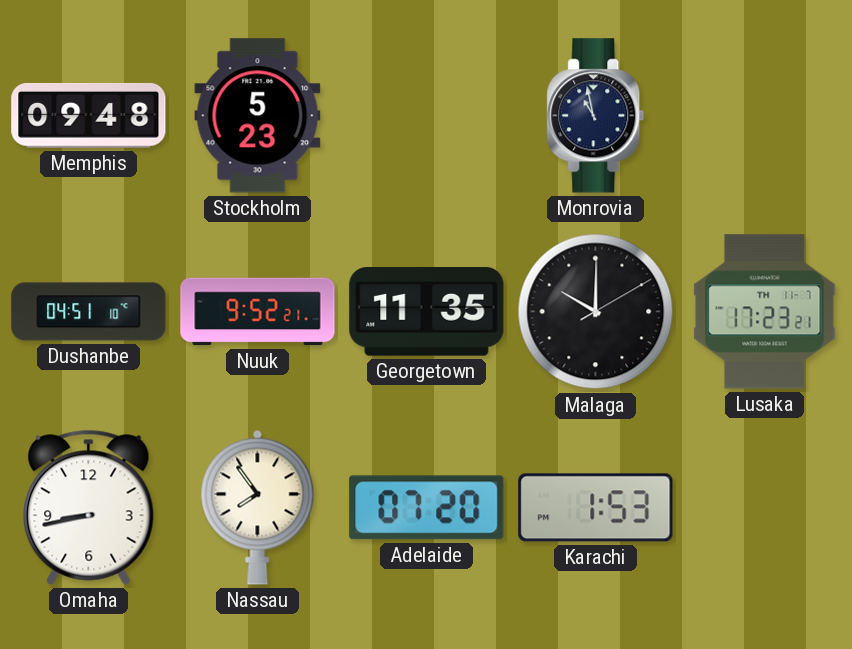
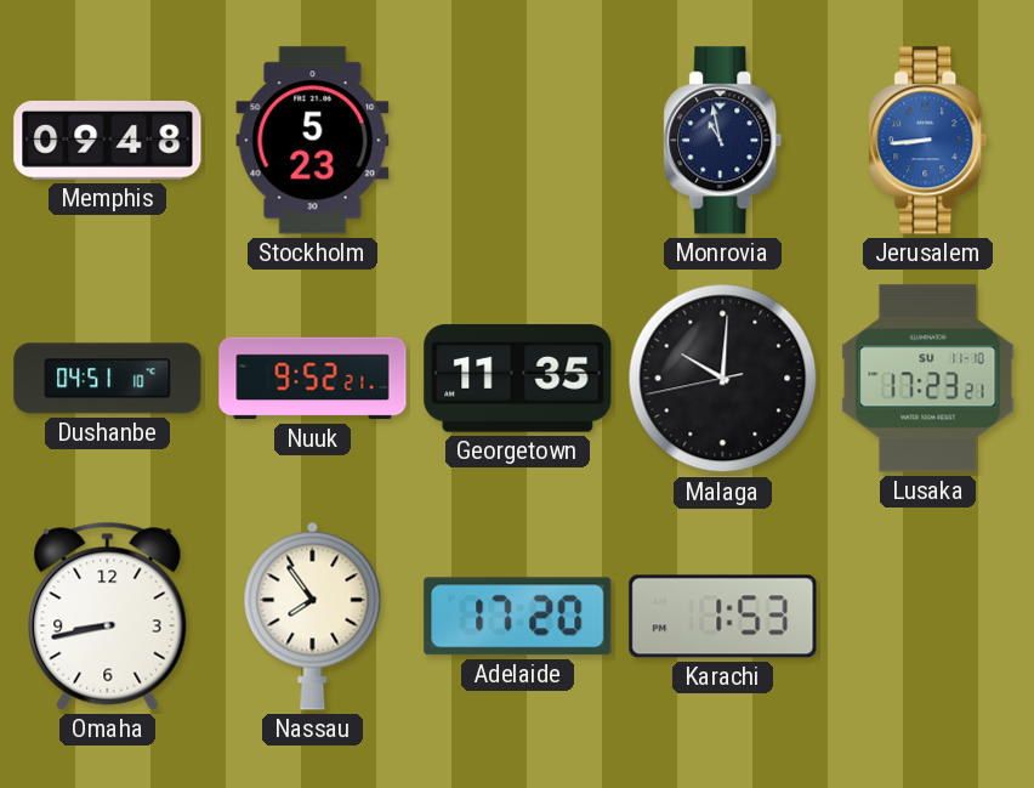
Jerusalem: none -> 8:44
Malaga: 10:00:10 -> 10:00:43
Lusaka date: TH 11-7 -> SU 11-10
Adelaide: 07:20 -> 17:20
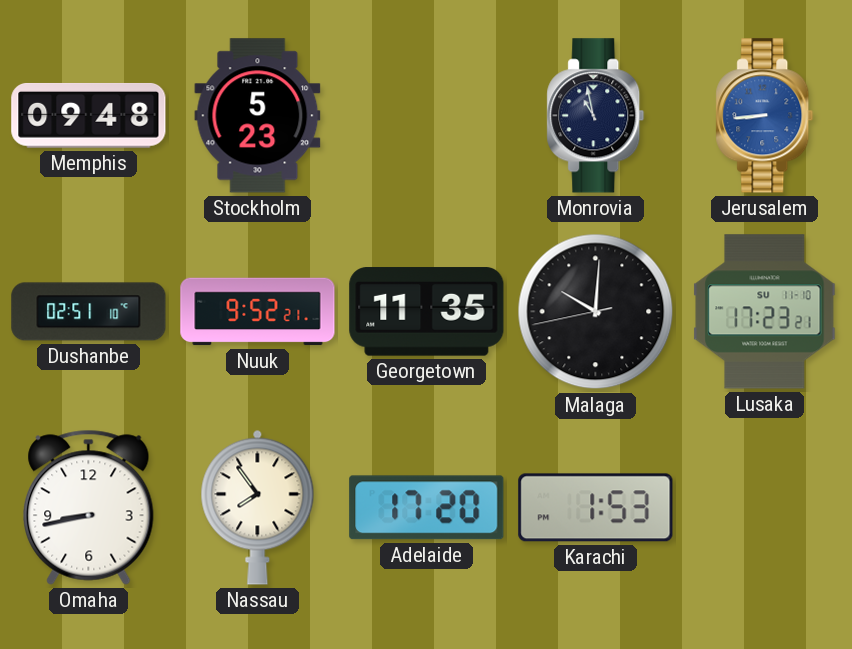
Dushanbe: 04:51 -> 02:51
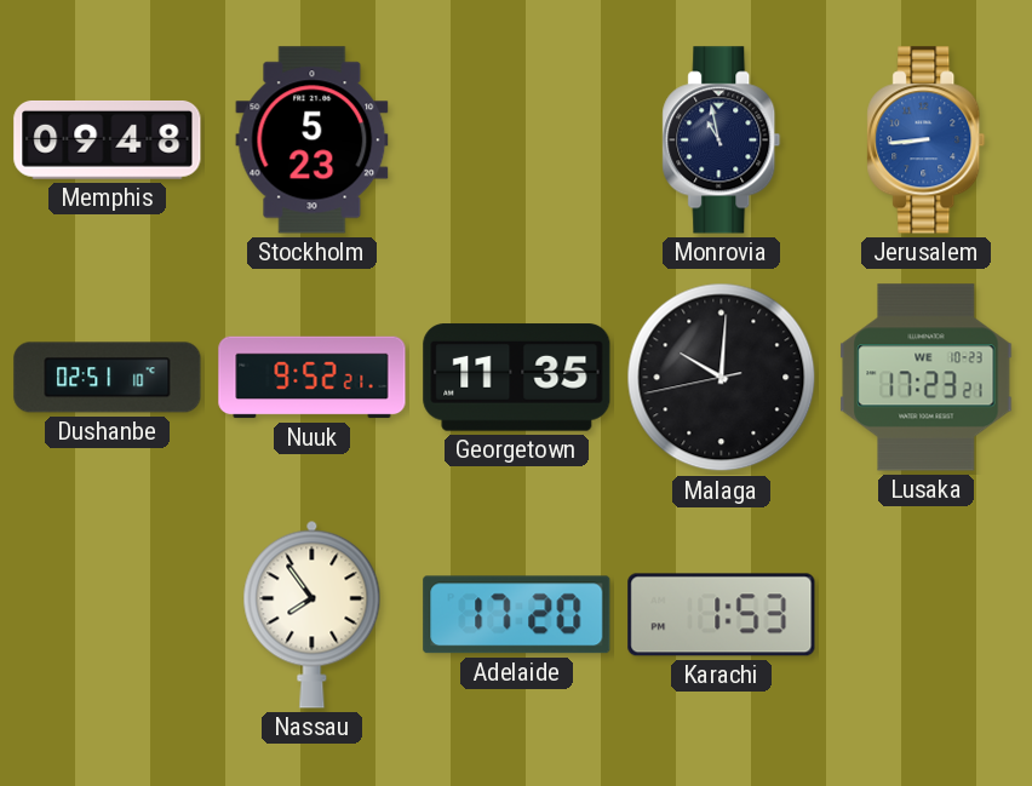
Lusaka date: SU 11-10 -> WE 10-23
Omaha: 8:43 -> none
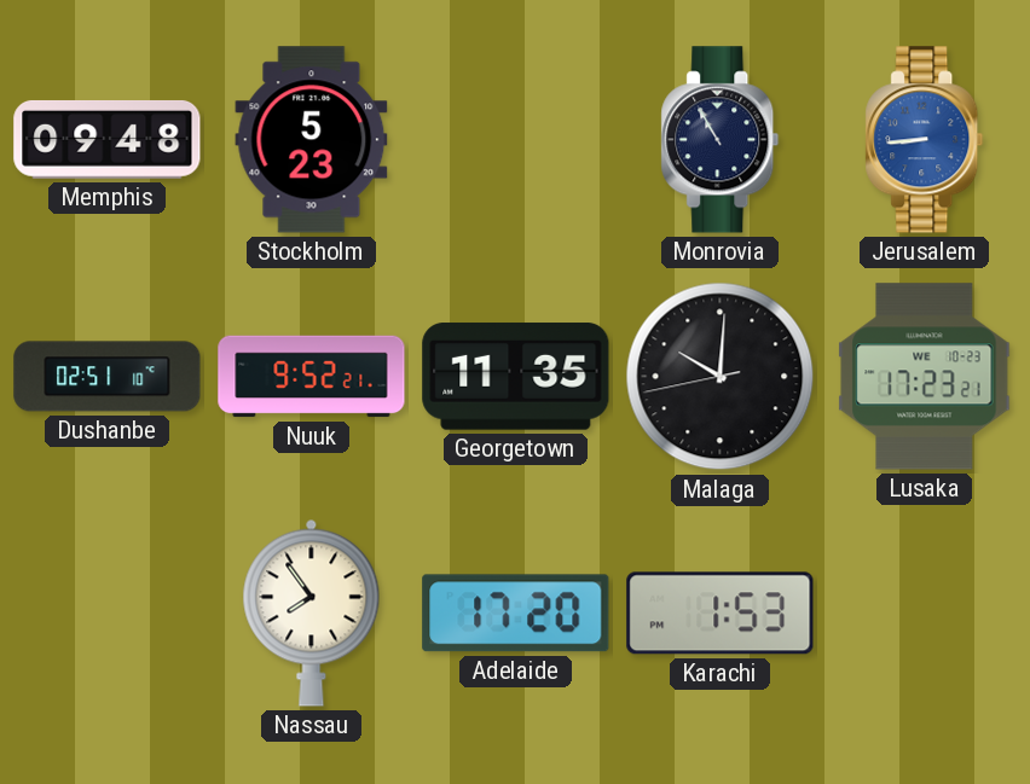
Monrovia: 10:58 -> 10:55
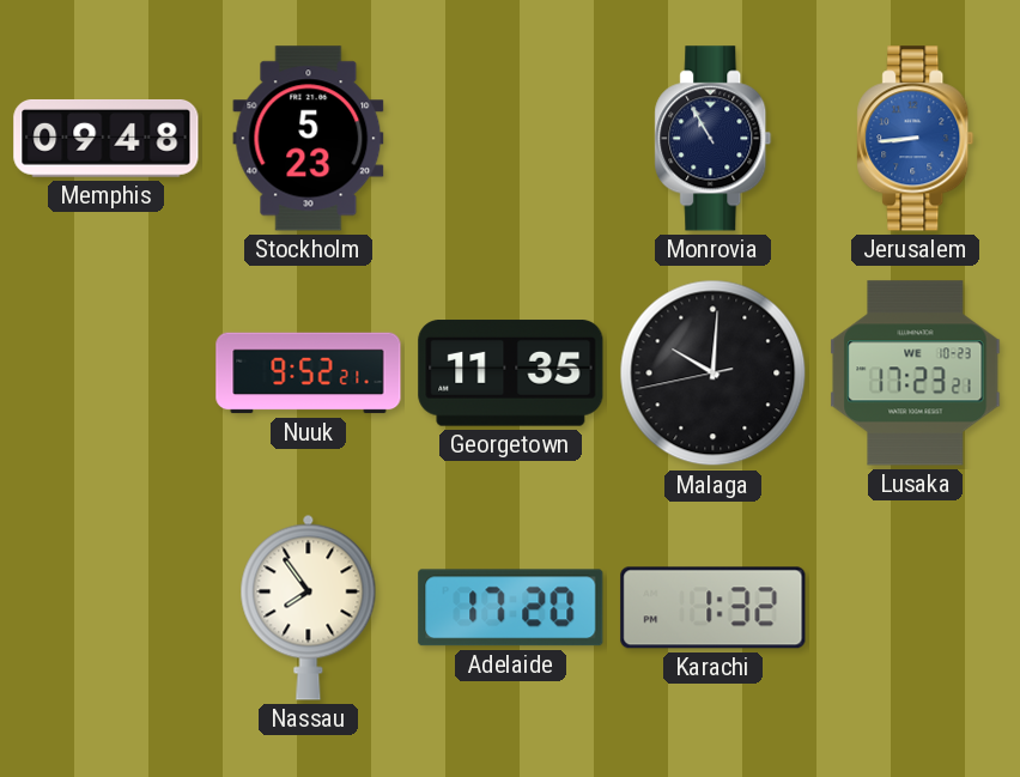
Dushanbe: 02:51 -> none
Karachi: 1:53 -> 1:32
